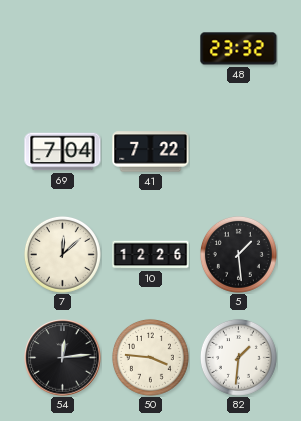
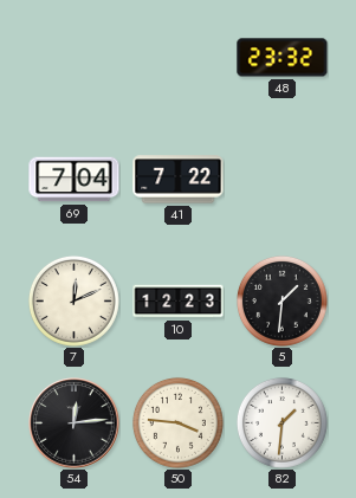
7: 12:08 -> 12:11
10: 12:26 -> 12:23
5: 1:29 -> 1:31
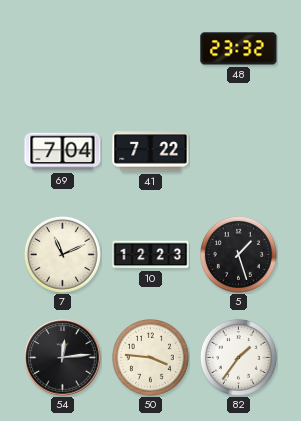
7: 12:11 -> 11:11
5: 1:31 -> 1:27
82: 1:31 -> 1:36
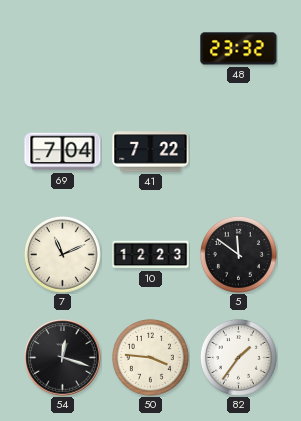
5: 1:27 -> 11:51
54: 12:14 -> 12:18
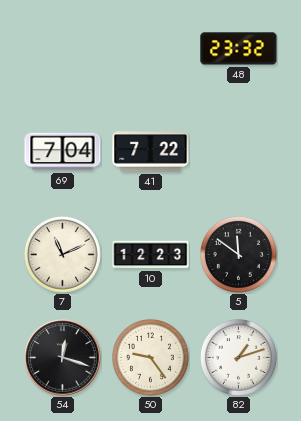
50: 3:46 -> 9:24
82: 1:36 -> 1:12
